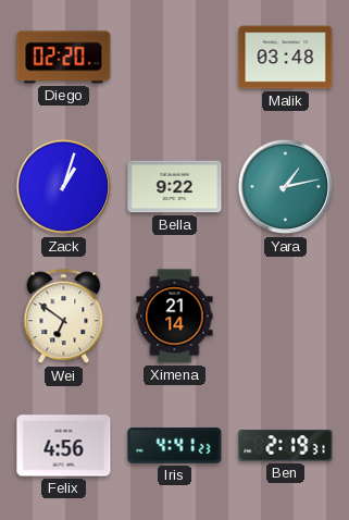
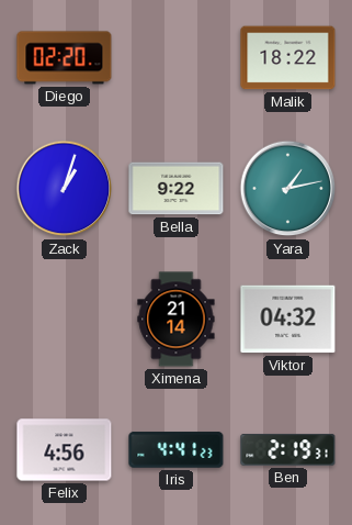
Malik: 03:48 -> 18:22
Wei: 6:51 -> none
Viktor: none -> 04:32
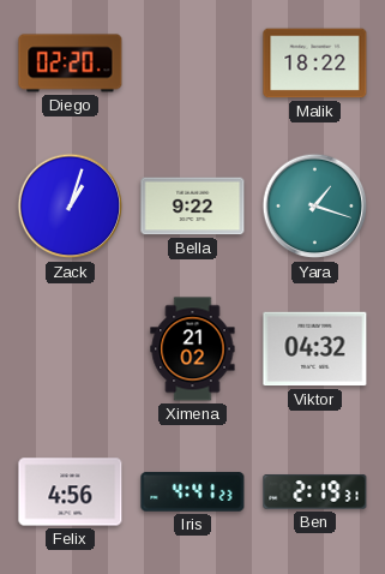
Yara: 1:13 -> 1:18
Ximena: 21:14 -> 21:02
